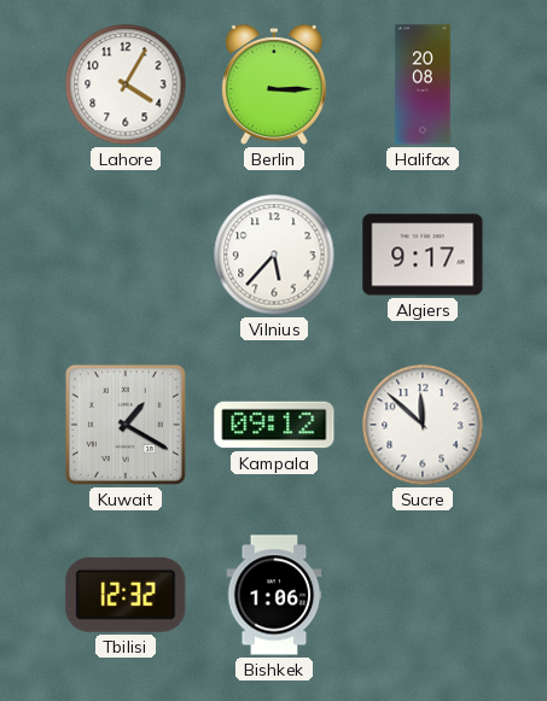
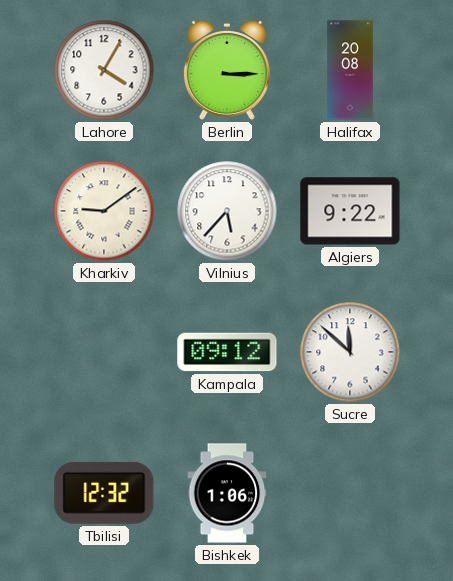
Kharkiv: none -> 9:09
Algiers: 9:17 -> 9:22
Kuwait: 1:20 -> none
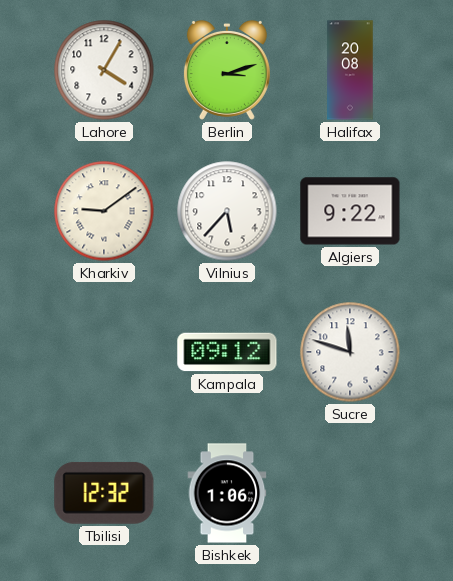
Berlin: 3:15 -> 3:12
Sucre: 11:52 -> 11:48
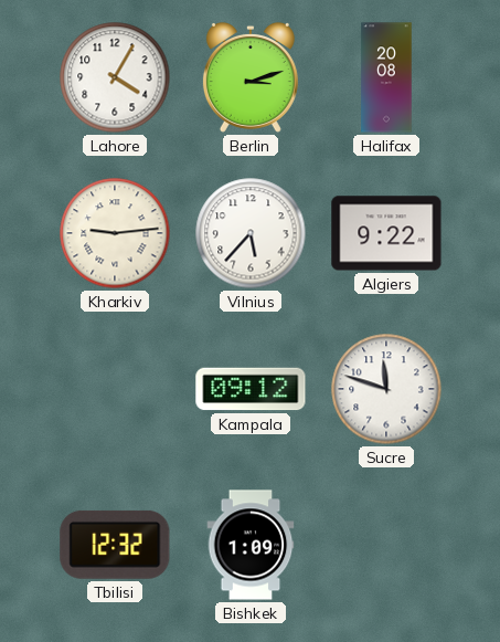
Kharkiv: 9:09 -> 9:14
Bishkek: 1:06 -> 1:09
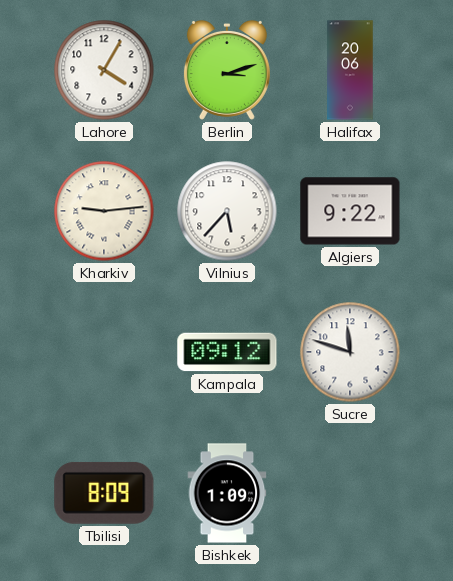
Halifax: 20:08 -> 20:06
Tbilisi: 12:32 -> 8:09
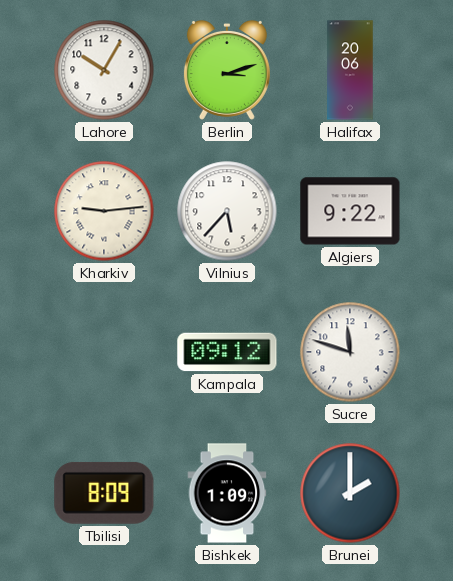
Lahore: 4:05 -> 10:05
Brunei: none -> 2:00
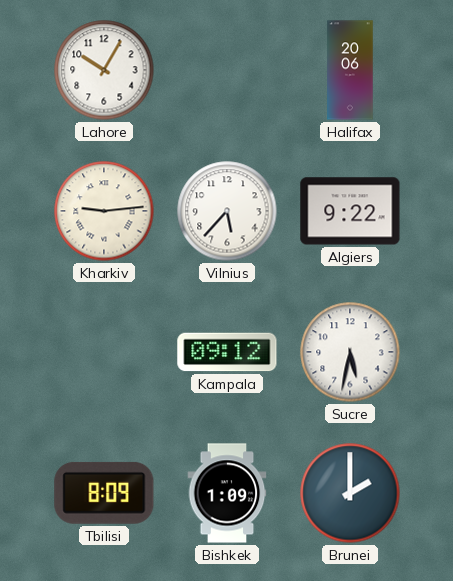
Berlin: 3:12 -> none
Sucre: 11:48 -> 5:32
